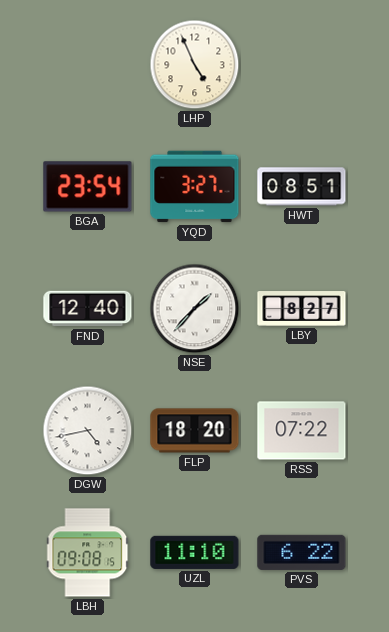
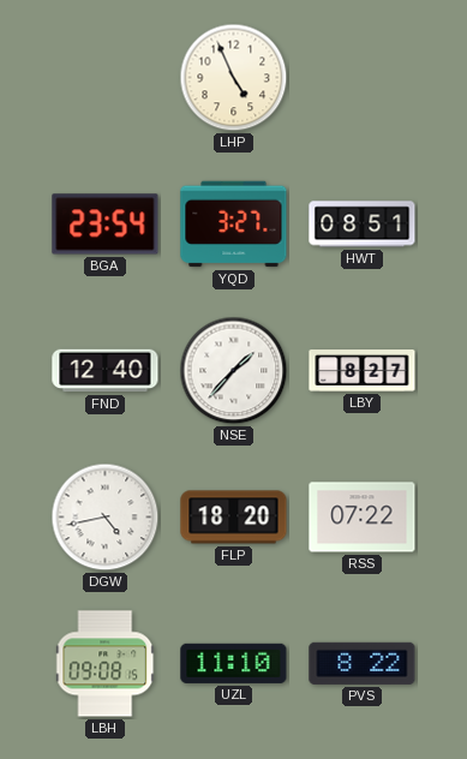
PVS: 6:22 -> 8:22
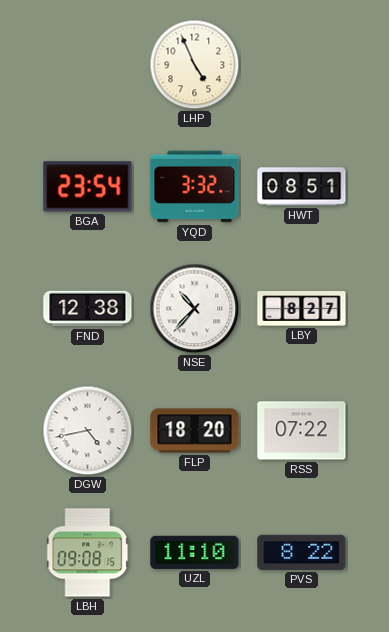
YQD: 3:27 -> 3:32
FND: 12:40 -> 12:38
NSE: 1:37 -> 10:37
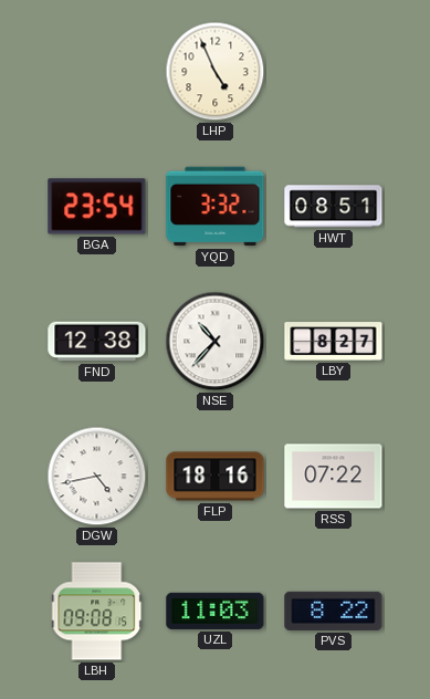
FLP: 18:20 -> 18:16
UZL: 11:10 -> 11:03
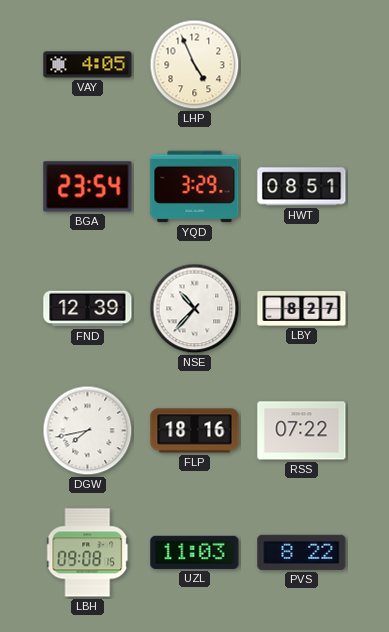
VAY: none -> 4:05
YQD: 3:32 -> 3:29
FND: 12:38 -> 12:39
DGW: 4:43 -> 7:43
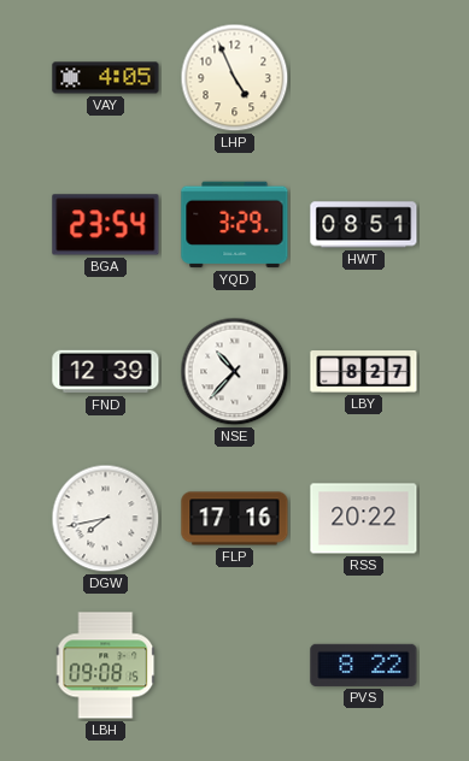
FLP: 18:16 -> 17:16
RSS: 07:22 -> 20:22
UZL: 11:03 -> none
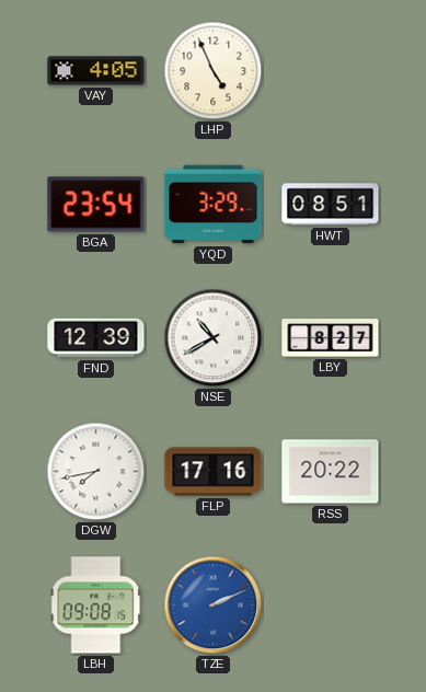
NSE: 10:37 -> 10:40
TZE: none -> 2:11
PVS: 8:22 -> none
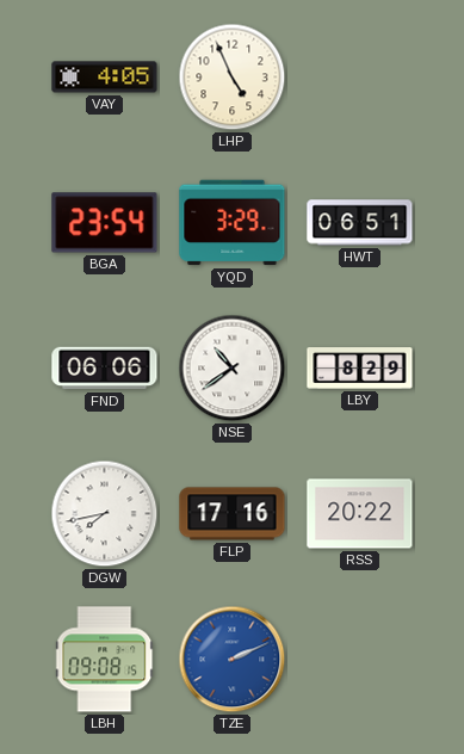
HWT: 08:51 -> 06:51
FND: 12:39 -> 06:06
NSE: 10:40 -> 10:39
LBY: 8:27 -> 8:29
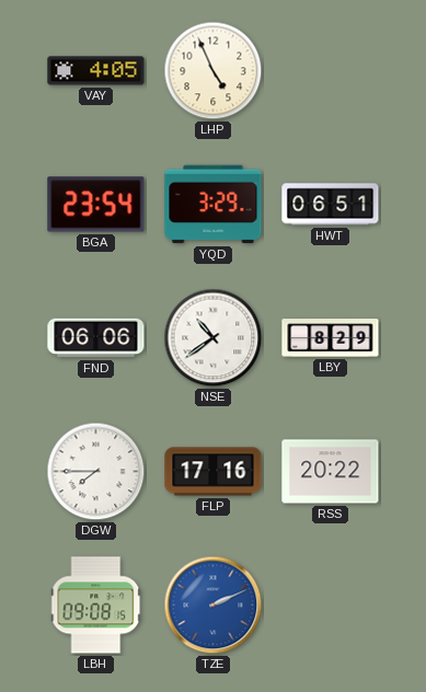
DGW: 7:43 -> 7:45
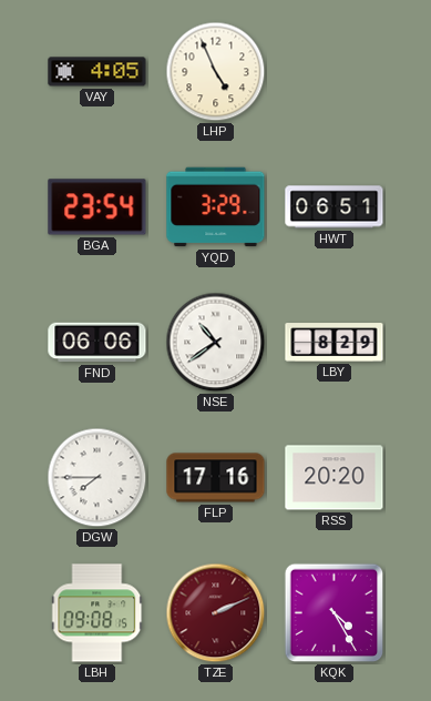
RSS: 20:22 -> 20:20
TZE dial: blue -> burgundy
KQK: none -> 4:25
